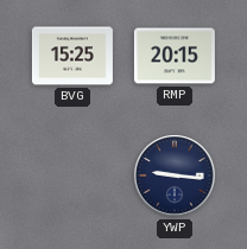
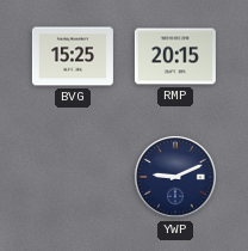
YWP: 9:16 -> 9:11
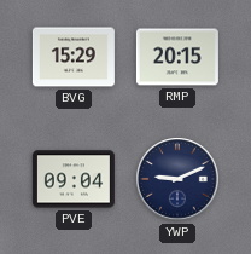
BVG: 15:25 -> 15:29
PVE: none -> 09:04
